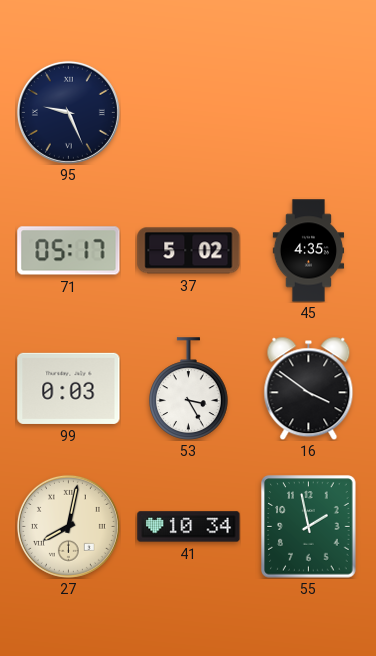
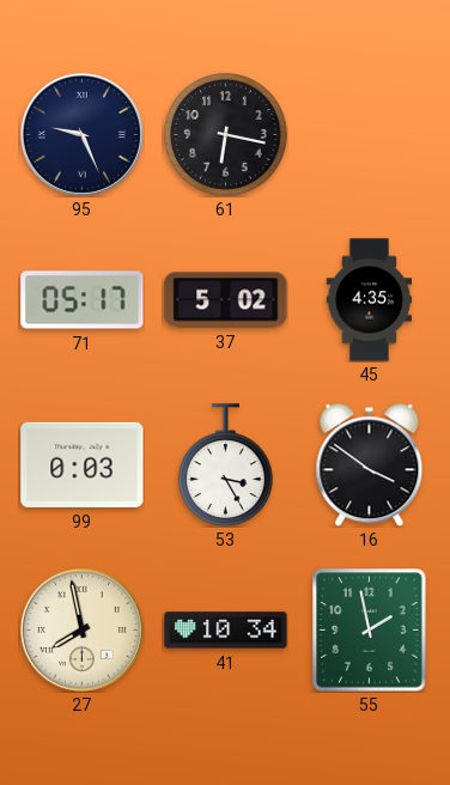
61: none -> 6:17
27: 8:02 -> 7:58
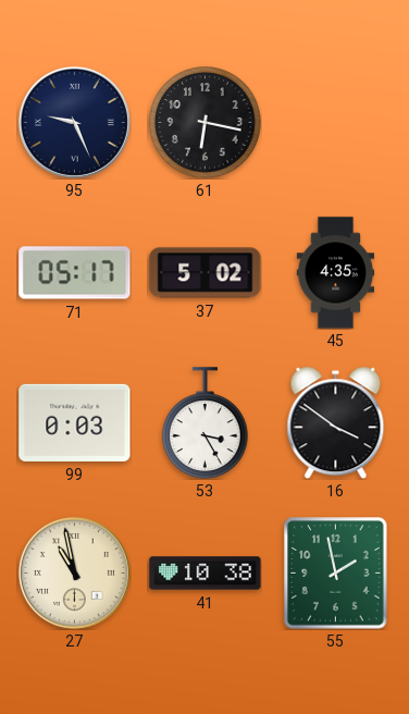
27: 7:58 -> 10:58
41: 10:34 -> 10:38
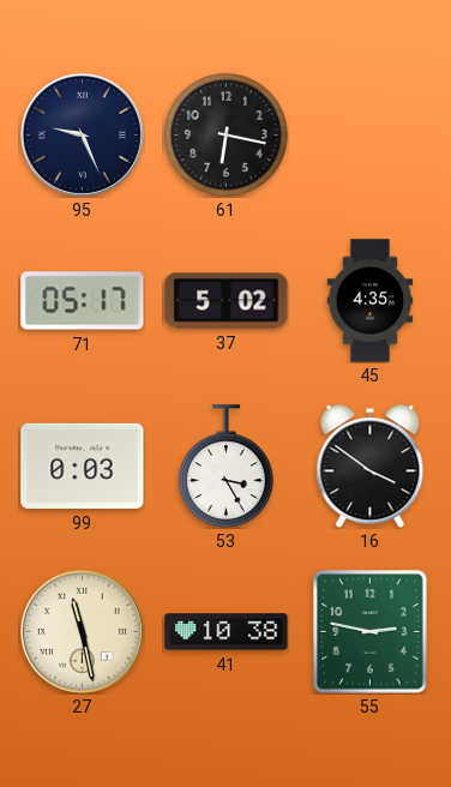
27: 10:58 -> 11:28
55: 1:58 -> 2:47
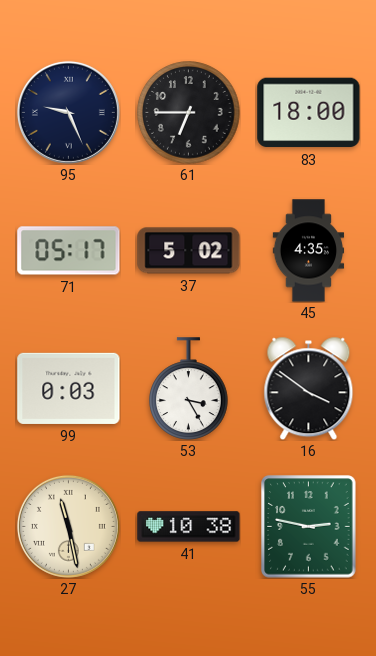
61: 6:17 -> 6:45
83: none -> 18:00
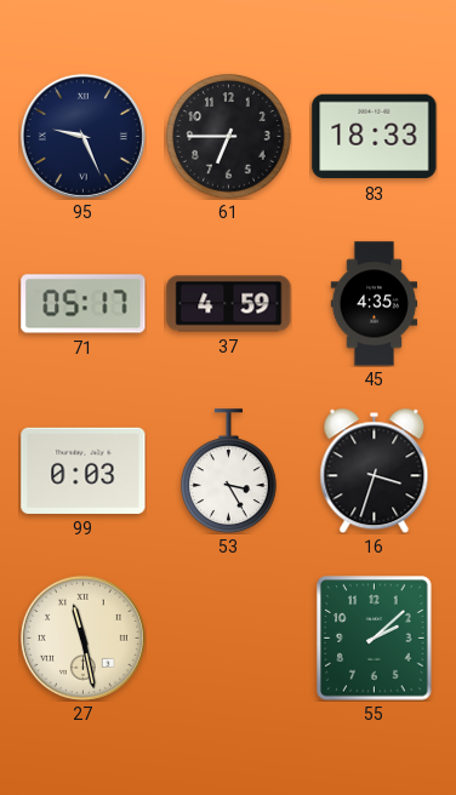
83: 18:00 -> 18:33
37: 5:02 -> 4:59
16: 3:51 -> 3:33
41: 10:38 -> none
55: 2:47 -> 2:08
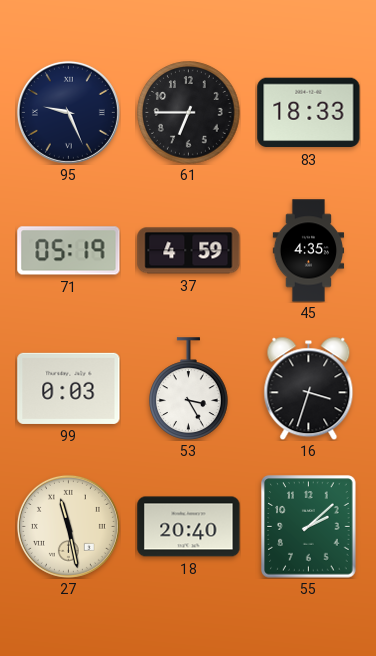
71: 05:17 -> 05:19
18: none -> 20:40
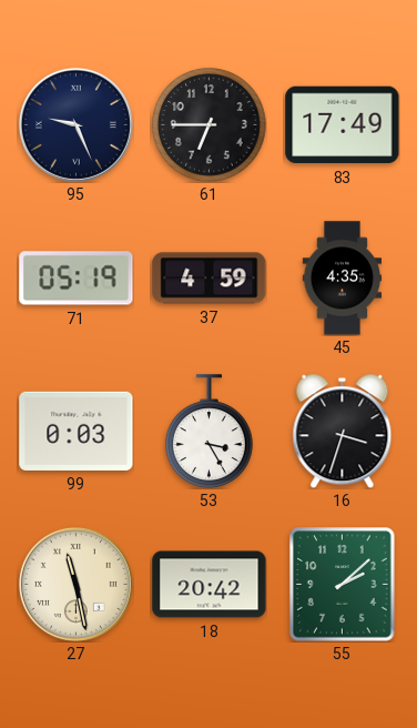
83: 18:33 -> 17:49
18: 20:40 -> 20:42
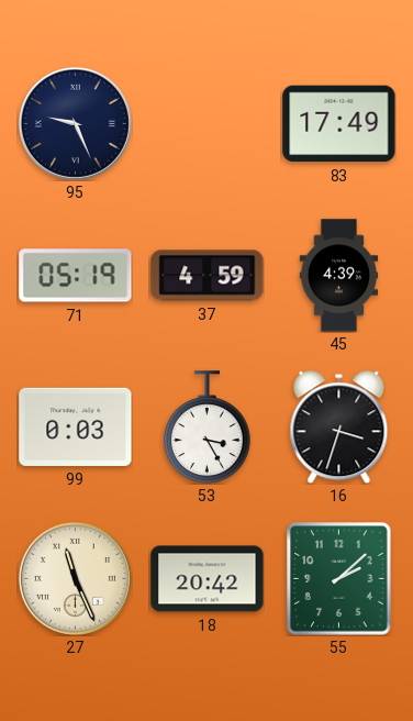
61: 6:45 -> none
45: 4:35 -> 4:39
27: 11:28 -> 11:26
